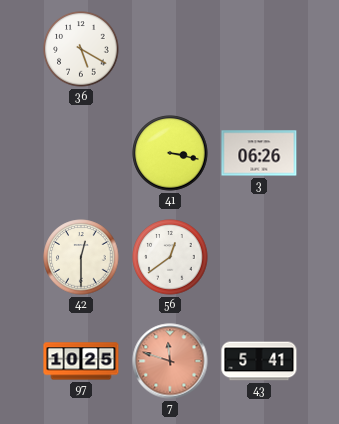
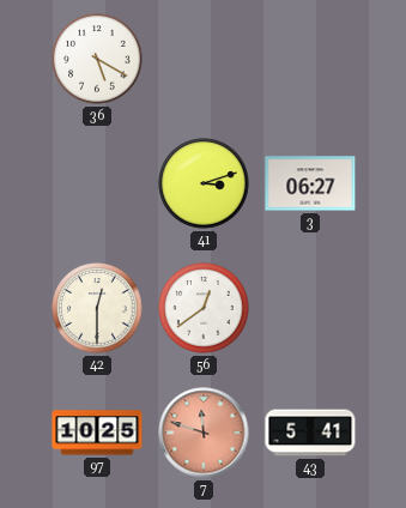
41: 3:17 -> 3:12
3: 06:26 -> 06:27
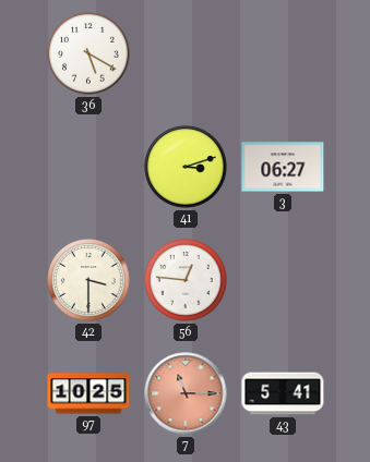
42: 12:30 -> 3:30
56: 12:39 -> 12:46
7: 11:48 -> 11:15
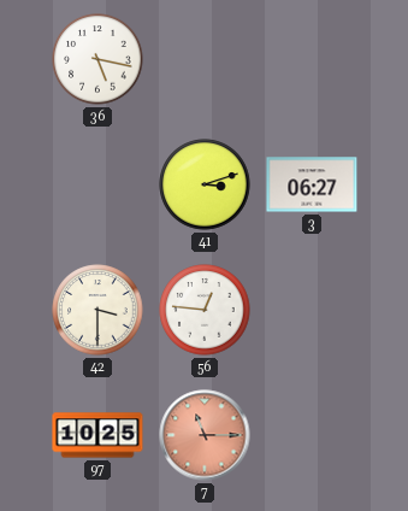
36: 5:20 -> 5:17
43: 5:41 -> none
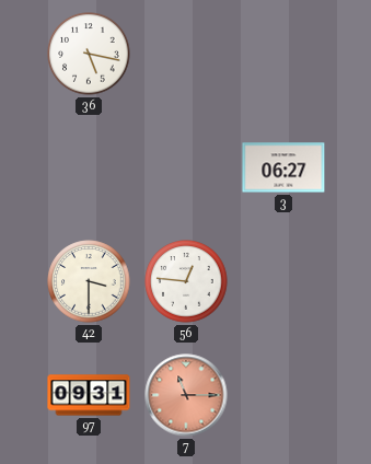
41: 3:12 -> none
97: 10:25 -> 09:31
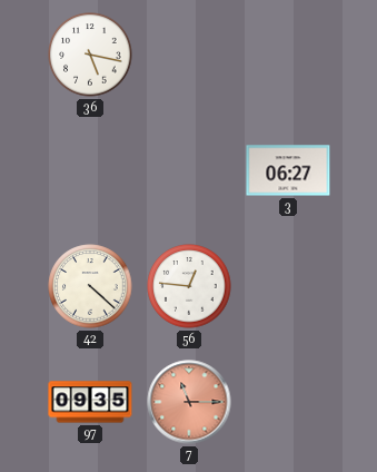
42: 3:30 -> 4:22
97: 09:31 -> 09:35
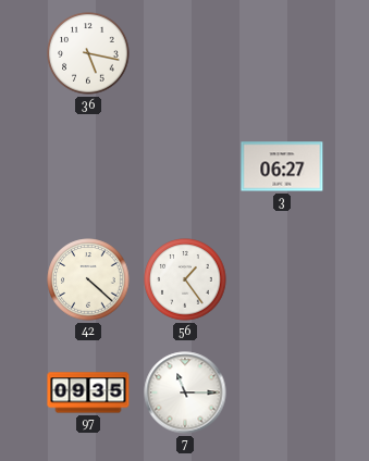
56: 12:46 -> 1:24
7 dial: salmon -> white
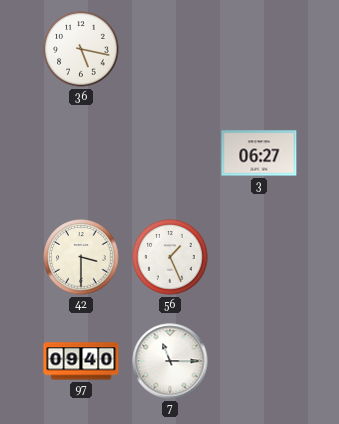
42: 4:22 -> 3:30
56: 1:24 -> 1:26
97: 09:35 -> 09:40
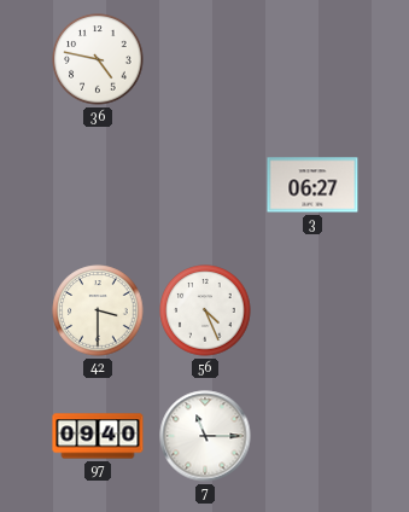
36: 5:17 -> 4:47
56: 1:26 -> 4:26
